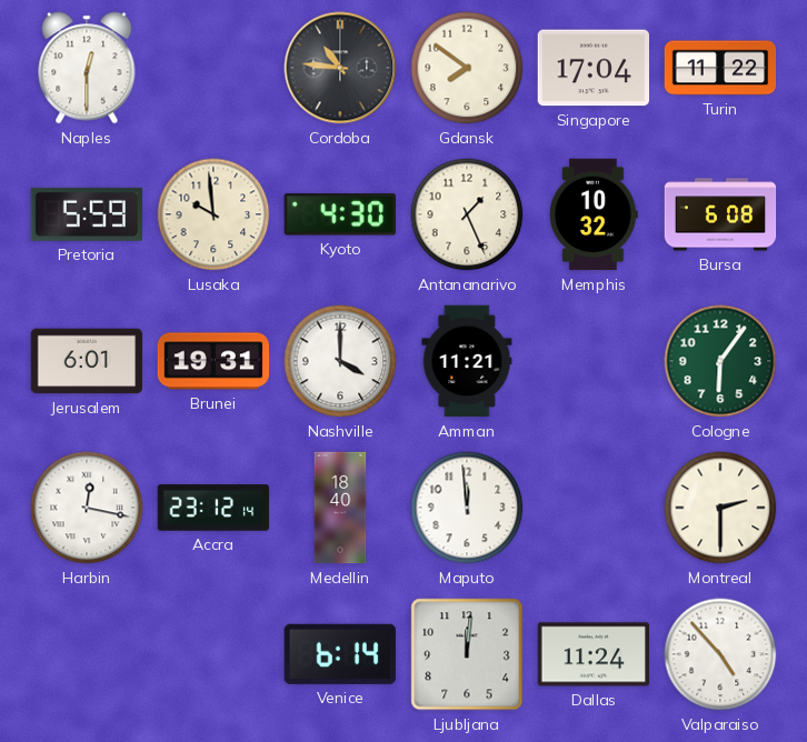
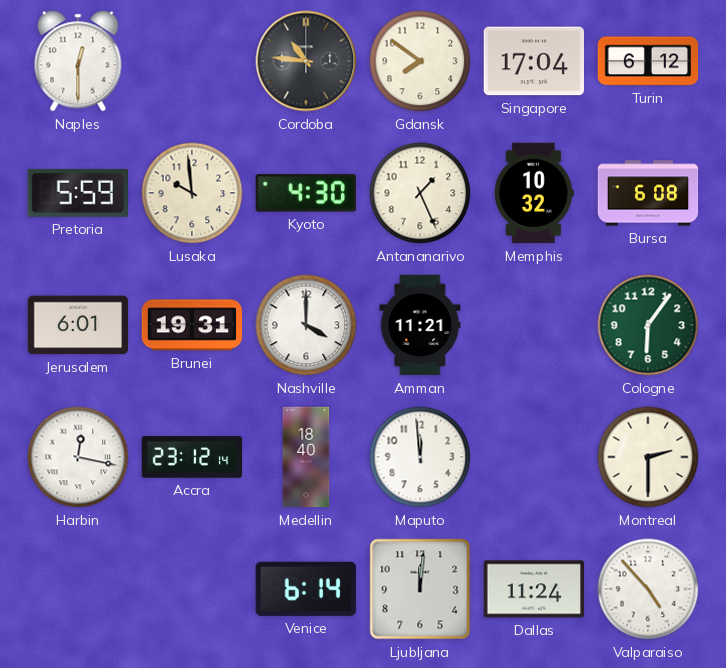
Turin: 11:22 -> 6:12
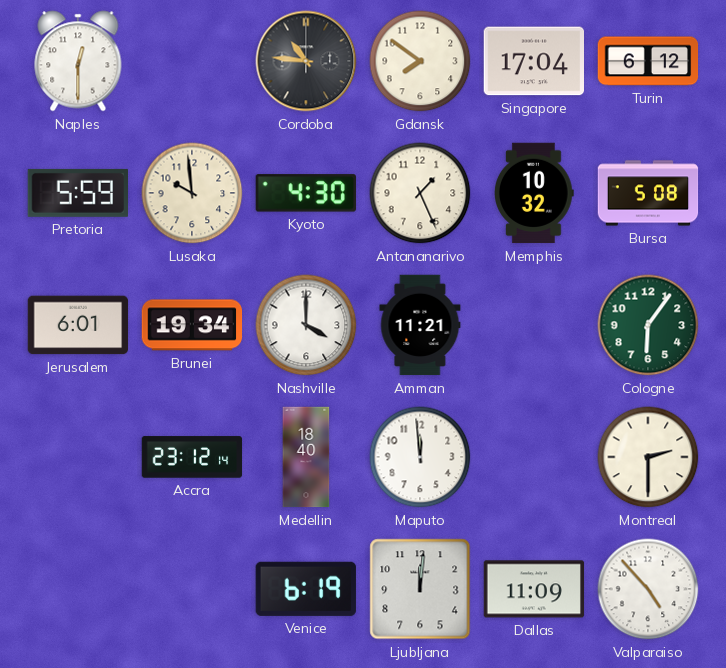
Bursa: 6:08 -> 5:08
Brunei: 19:31 -> 19:34
Harbin: 12:17 -> none
Venice: 6:14 -> 6:19
Dallas: 11:24 -> 11:09
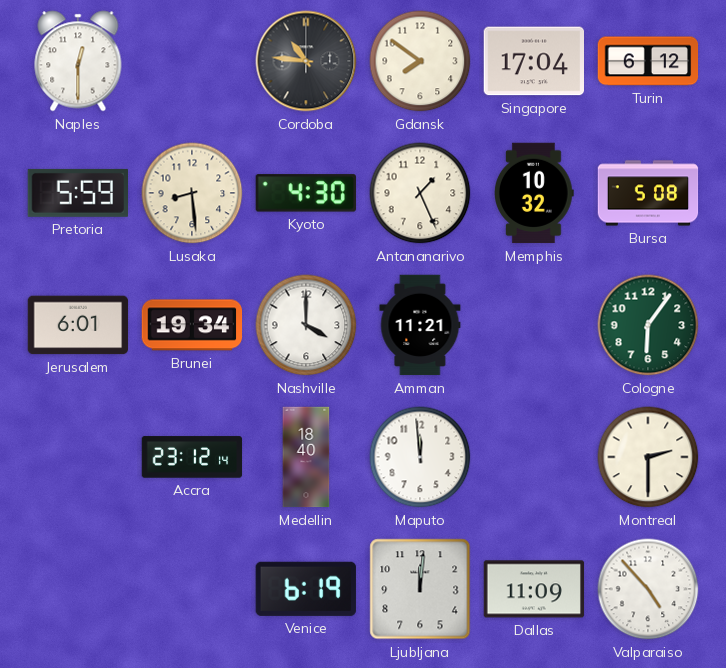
Lusaka: 9:59 -> 8:29
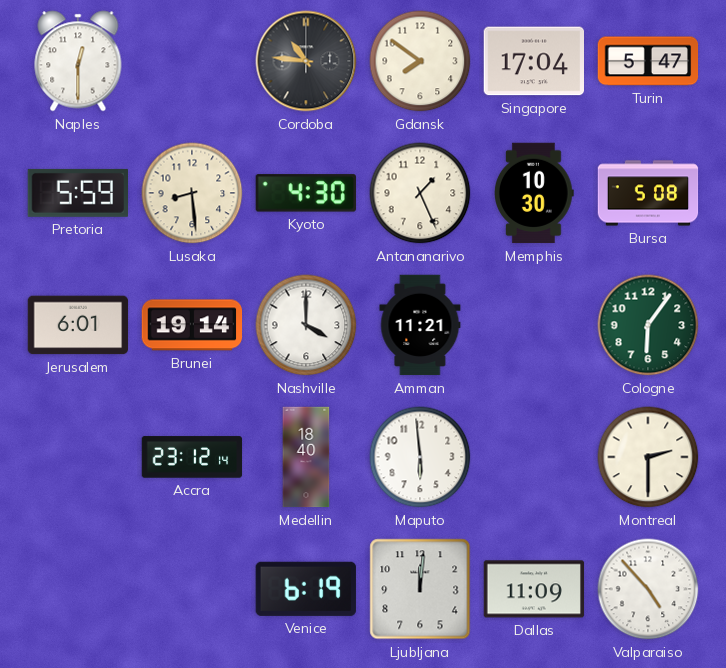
Turin: 6:12 -> 5:47
Memphis: 10:32 -> 10:30
Brunei: 19:34 -> 19:14
Maputo: 11:59 -> 5:59
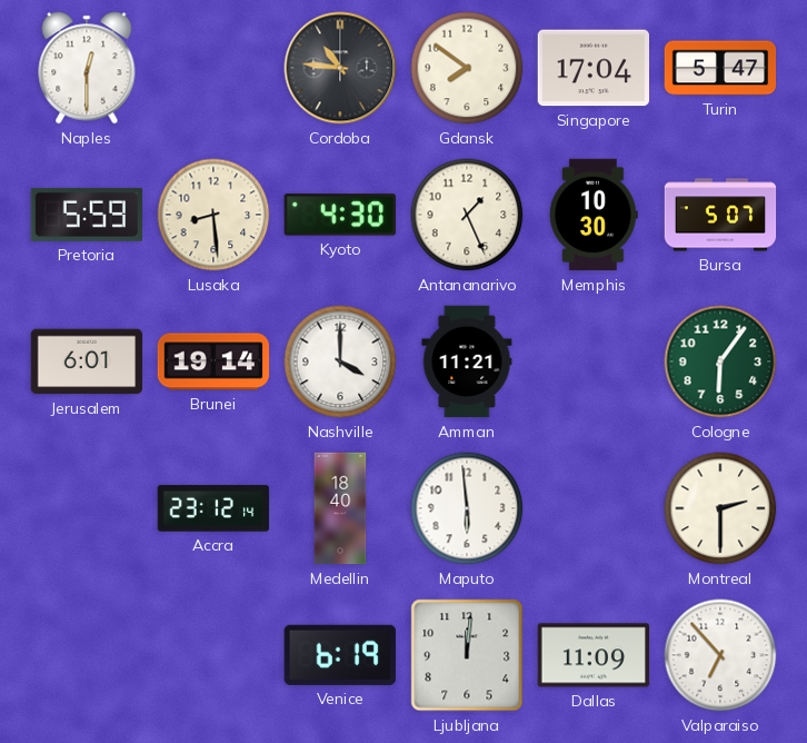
Bursa: 5:08 -> 5:07
Valparaiso: 4:53 -> 6:53
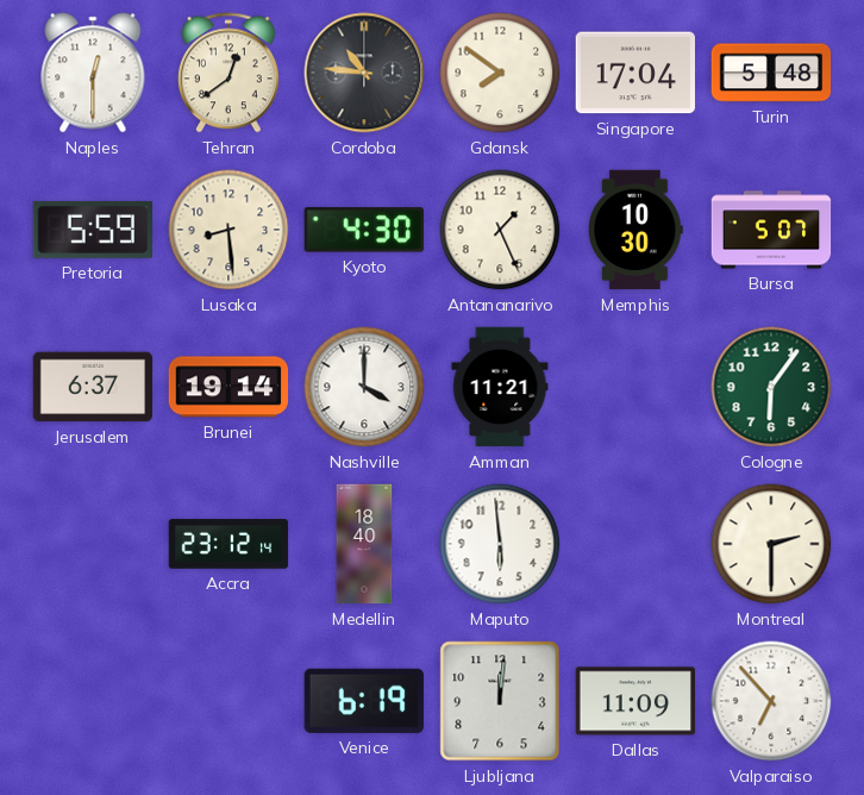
Tehran: none -> 12:39
Turin: 5:47 -> 5:48
Jerusalem: 6:01 -> 6:37
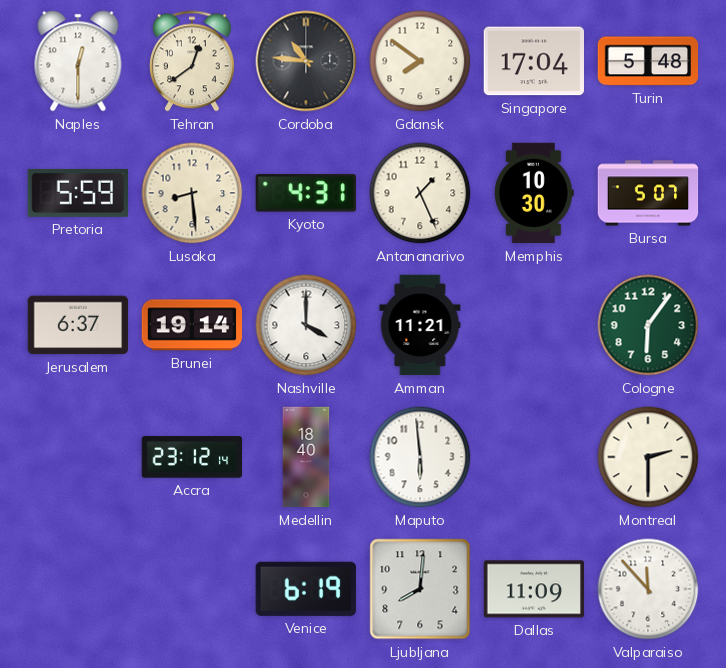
Kyoto: 4:30 -> 4:31
Ljubljana: 12:01 -> 8:01
Valparaiso: 6:53 -> 11:53
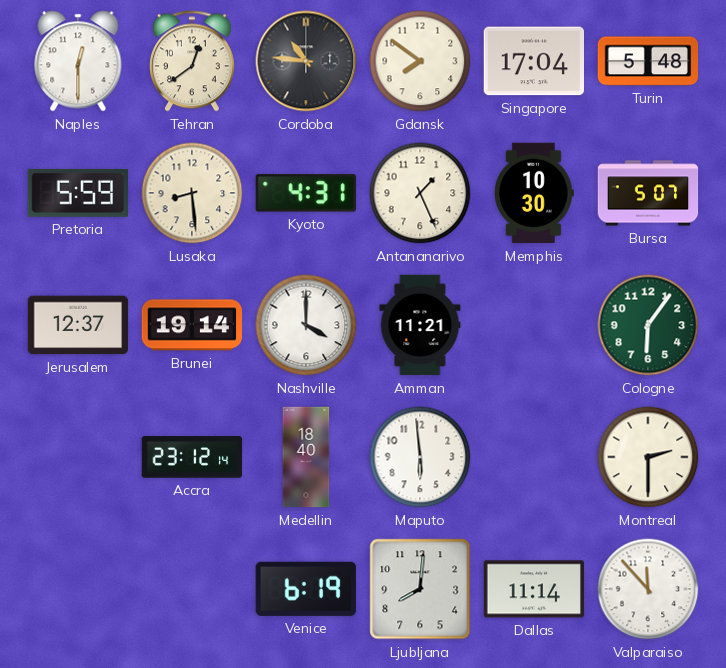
Jerusalem: 6:37 -> 12:37
Dallas: 11:09 -> 11:14
